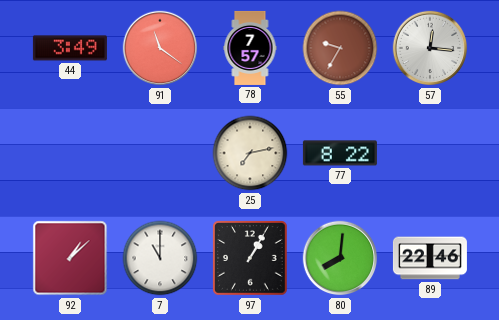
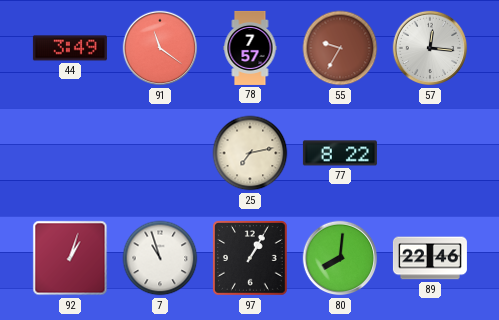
92: 1:08 -> 1:03
7: 11:00 -> 10:57
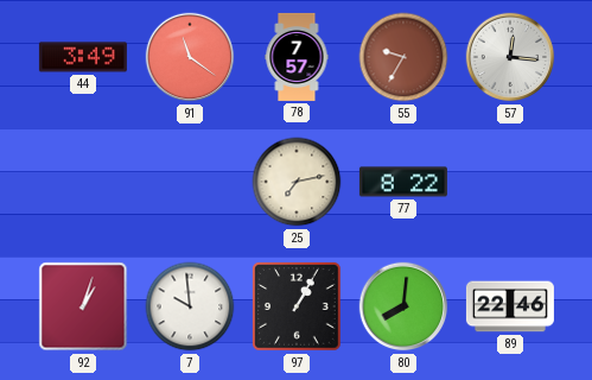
7: 10:57 -> 9:59
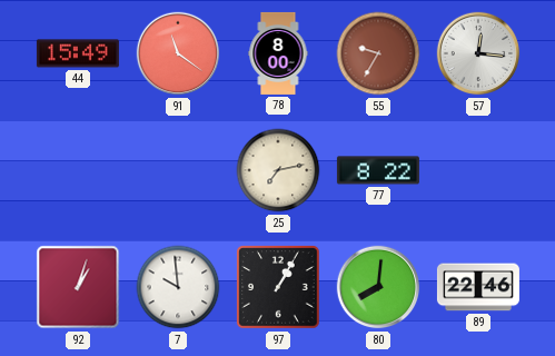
44: 3:49 -> 15:49
78: 7:57 -> 8:00
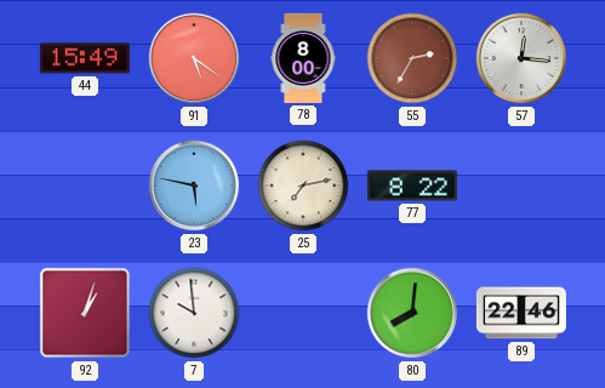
91: 11:21 -> 5:21
55: 9:35 -> 2:35
23: none -> 5:47
97: 1:05 -> none
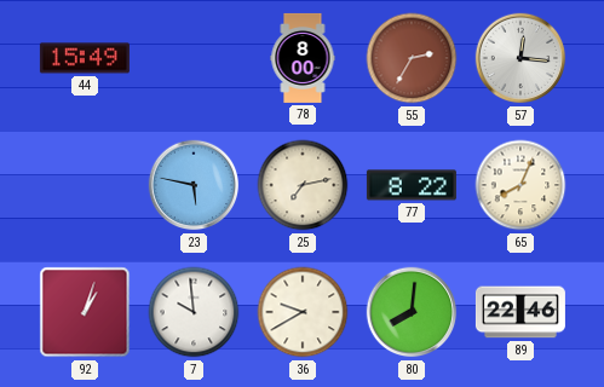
91: 5:21 -> none
65: none -> 8:04
36: none -> 9:40
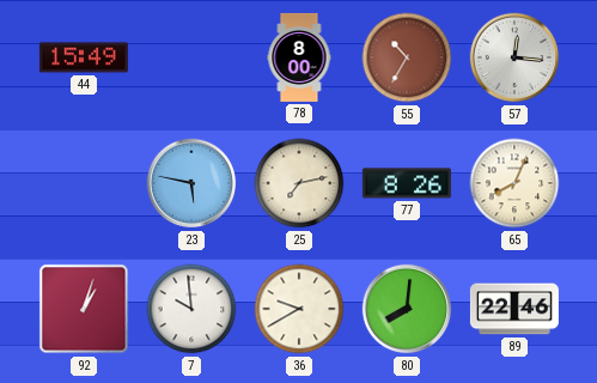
55: 2:35 -> 10:35
77: 8:22 -> 8:26
